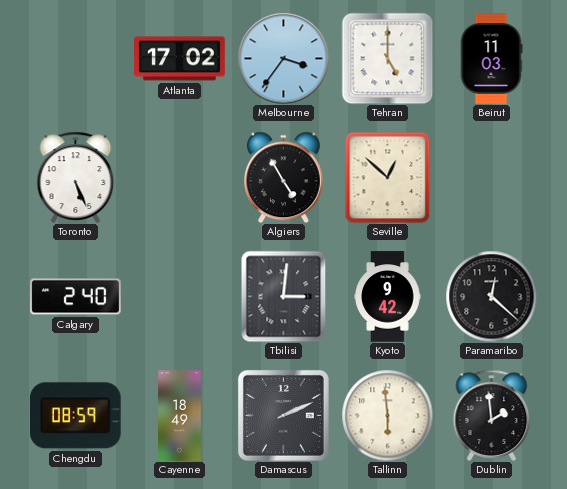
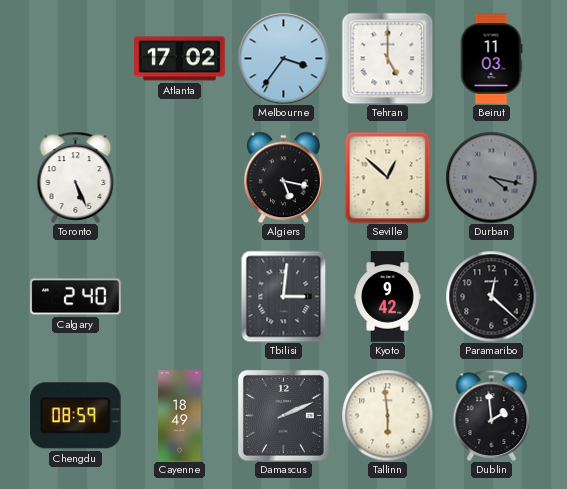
Algiers: 4:55 -> 5:17
Durban: none -> 4:17
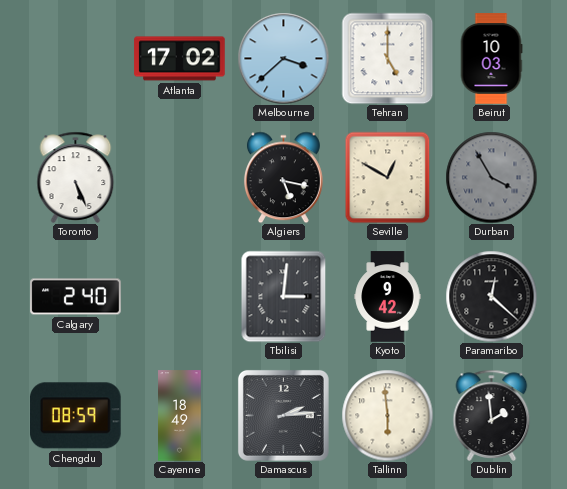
Melbourne: 3:36 -> 3:38
Beirut: 11:03 -> 10:03
Seville: 12:52 -> 12:50
Durban: 4:17 -> 3:55
Damascus: 2:11 -> 2:14
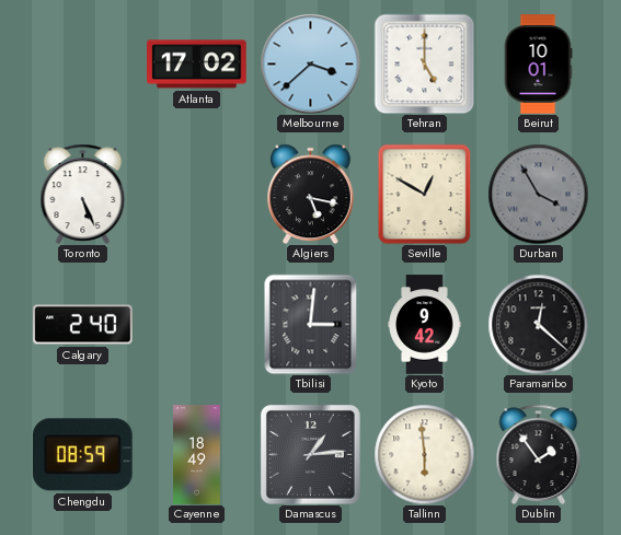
Beirut: 10:03 -> 10:01
Damascus: 2:14 -> 1:14
Dublin: 1:59 -> 1:54
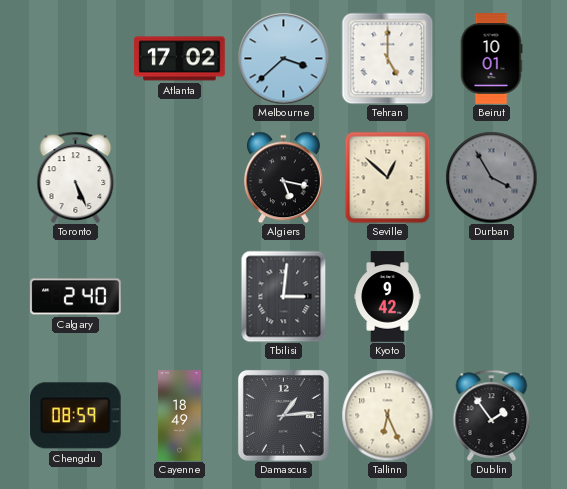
Seville: 12:50 -> 12:52
Paramaribo: 12:22 -> none
Tallinn: 5:59 -> 6:26
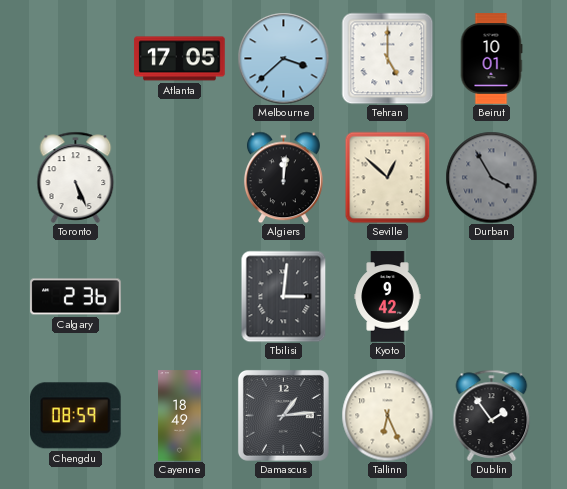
Atlanta: 17:02 -> 17:05
Algiers: 5:17 -> 12:01
Calgary: 2:40 -> 2:36
